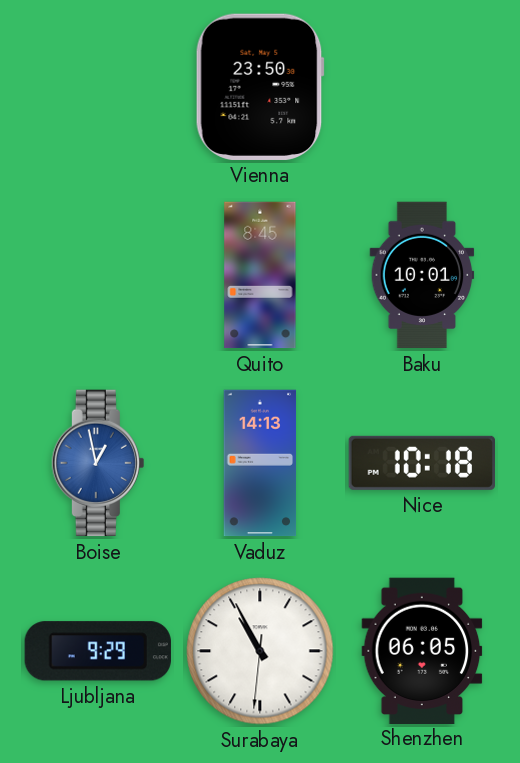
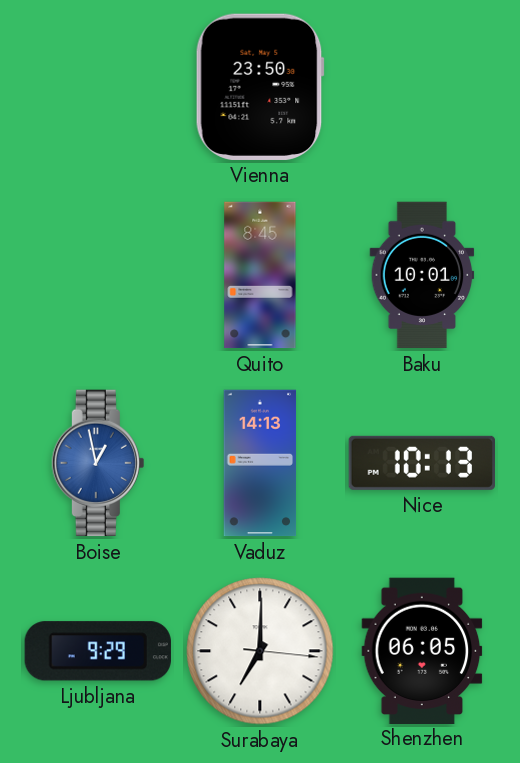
Nice: 10:18 -> 10:13
Surabaya: 10:55 -> 7:00
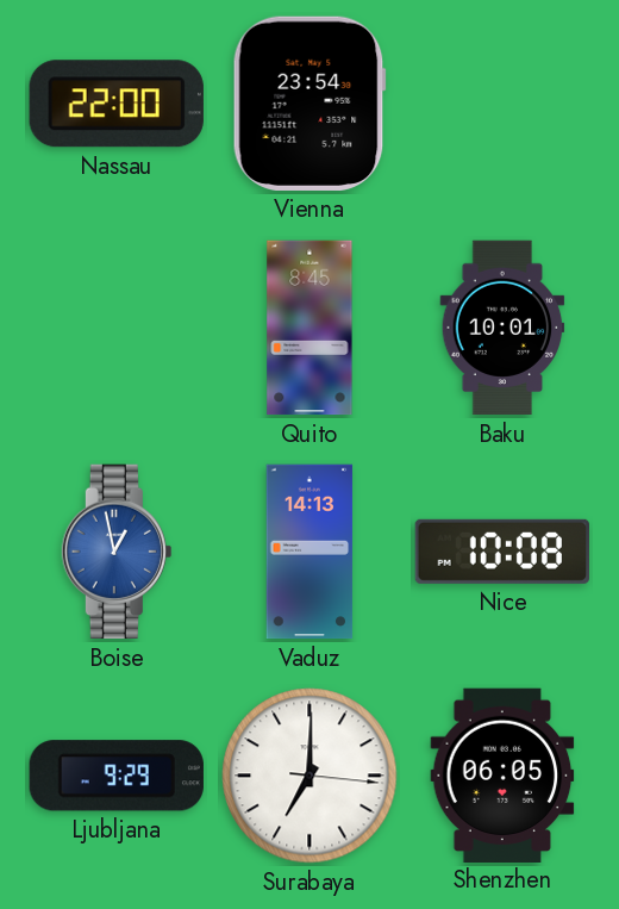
Nassau: none -> 22:00
Vienna: 23:50 -> 23:54
Nice: 10:13 -> 10:08
